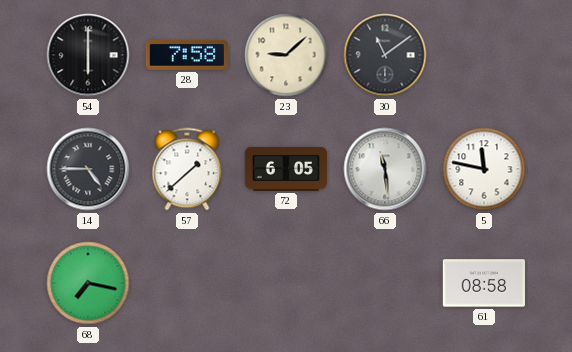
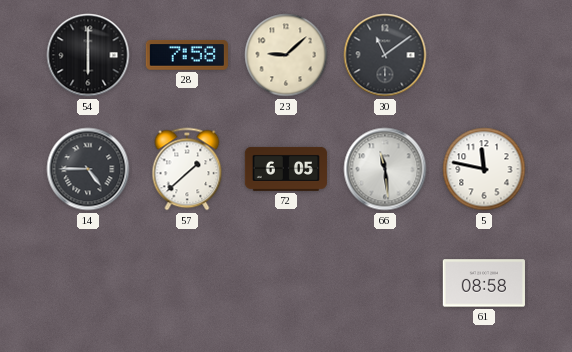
68: 7:17 -> none
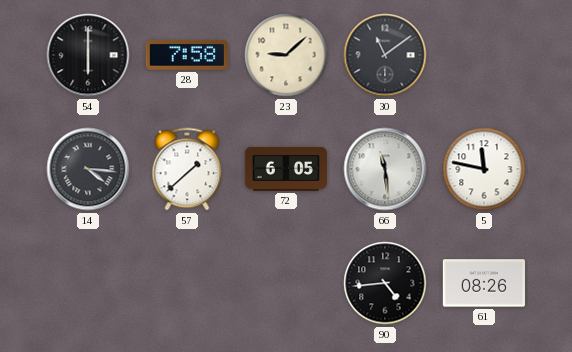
14: 4:45 -> 4:16
90: none -> 4:44
61: 08:58 -> 08:26
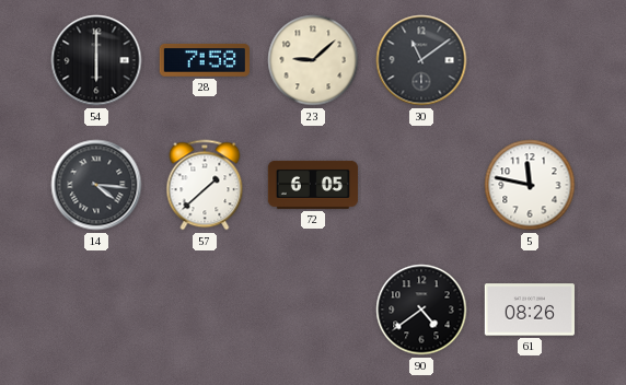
66: 11:29 -> none
90: 4:44 -> 4:39
